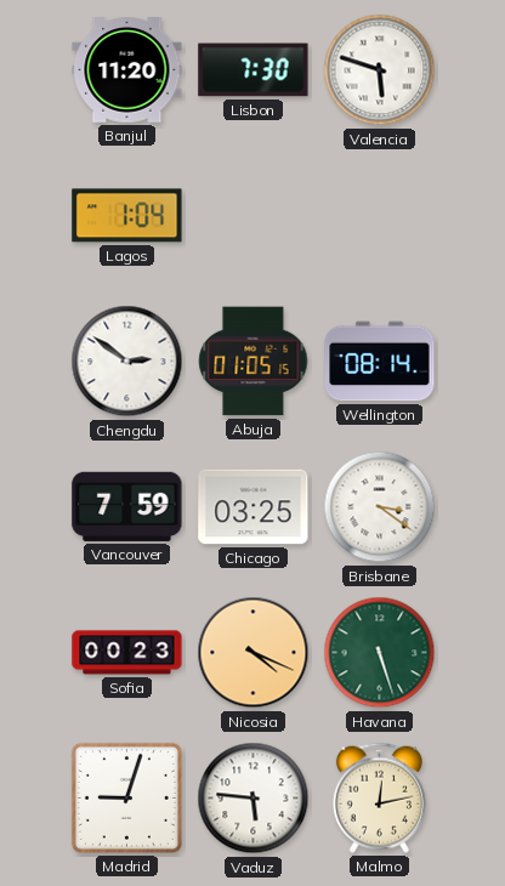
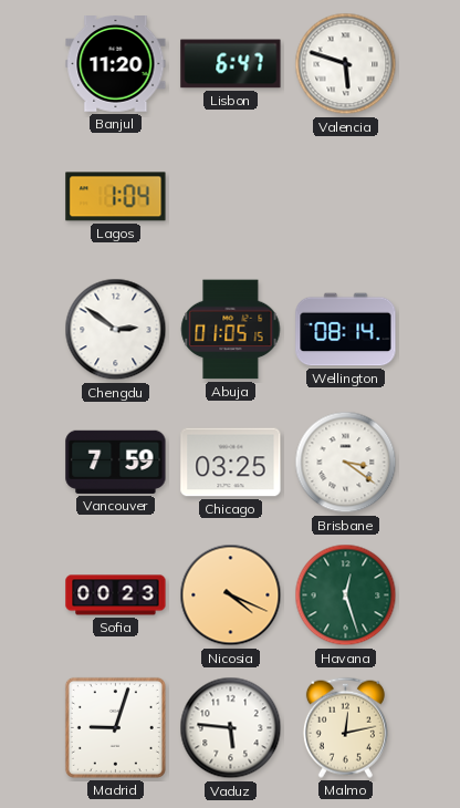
Lisbon: 7:30 -> 6:47
Havana: 5:27 -> 12:27
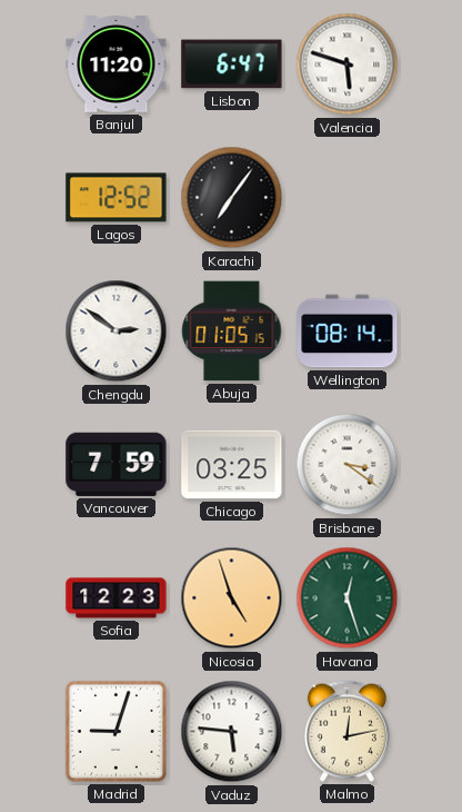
Lagos: 1:04 -> 12:52
Karachi: none -> 7:06
Sofia: 00:23 -> 12:23
Nicosia: 4:19 -> 4:57
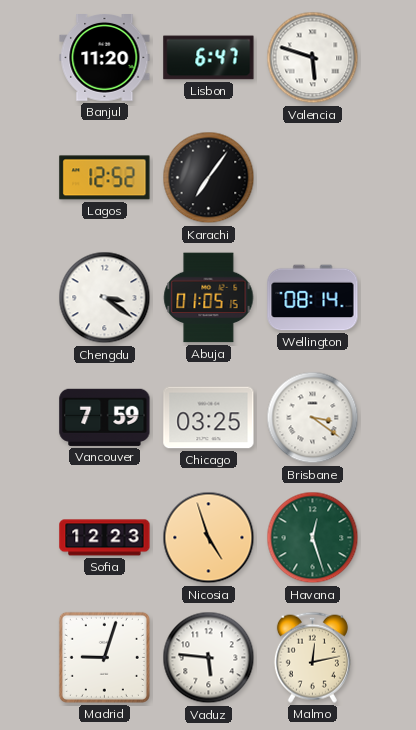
Chengdu: 2:51 -> 3:21
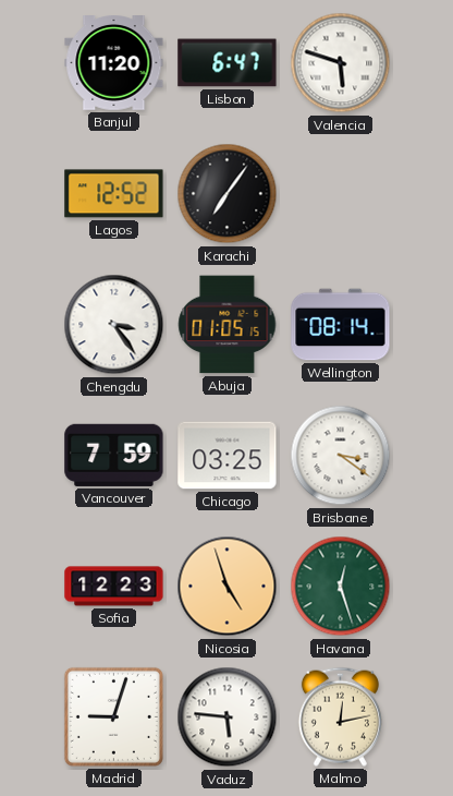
Chengdu: 3:21 -> 3:24
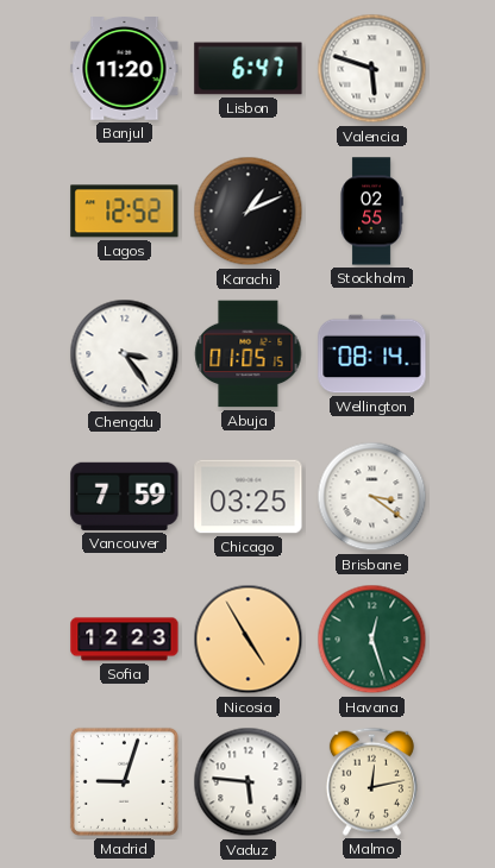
Karachi: 7:06 -> 1:11
Stockholm: none -> 02:55
Nicosia: 4:57 -> 4:55
